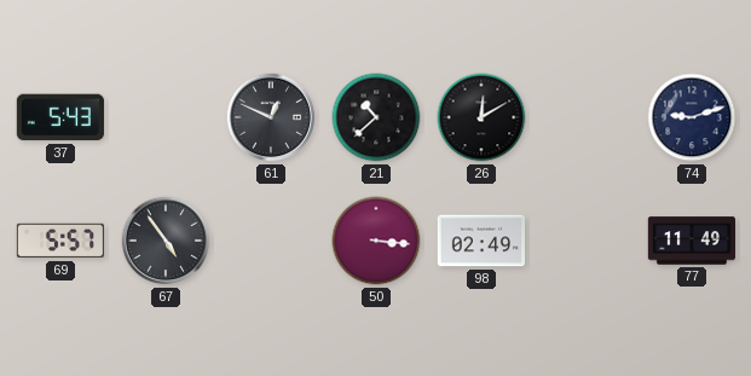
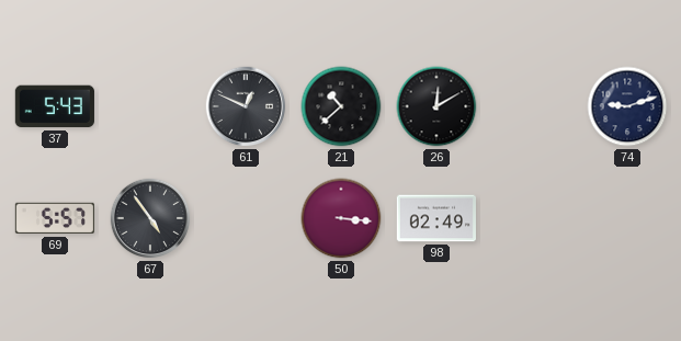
77: 11:49 -> none
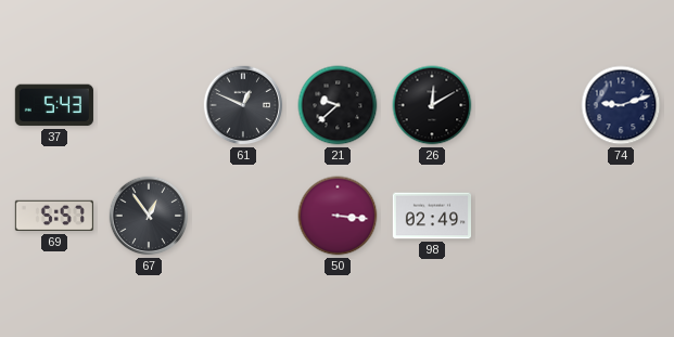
21: 10:38 -> 9:38
67: 4:54 -> 12:54
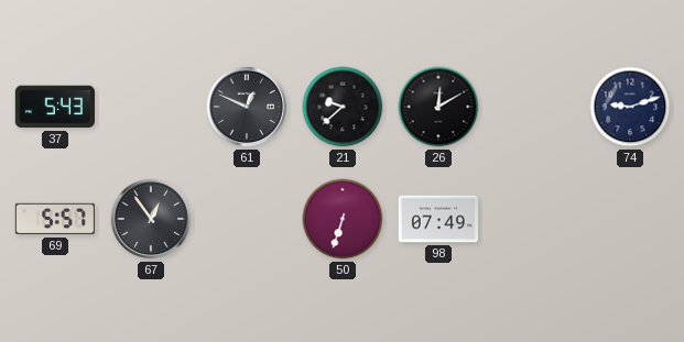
50: 3:16 -> 6:33
98: 02:49 -> 07:49
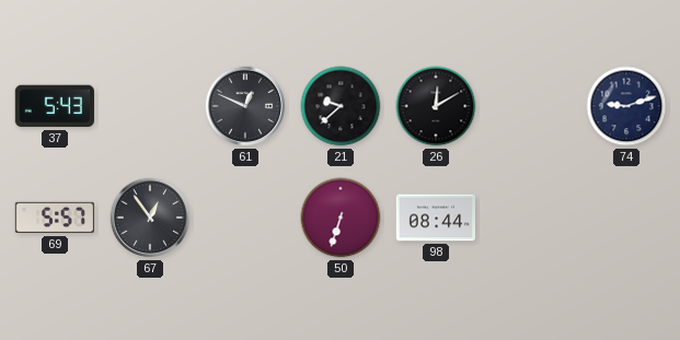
98: 07:49 -> 08:44
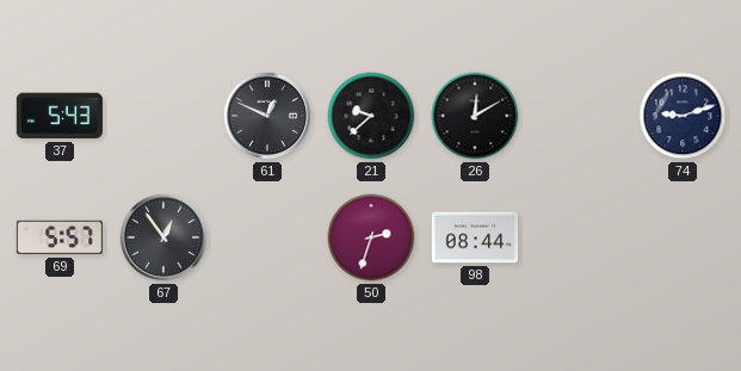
50: 6:33 -> 2:33
